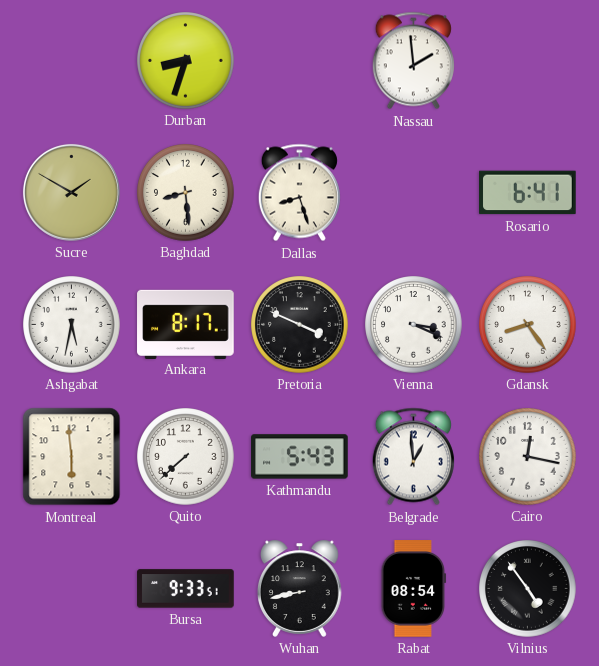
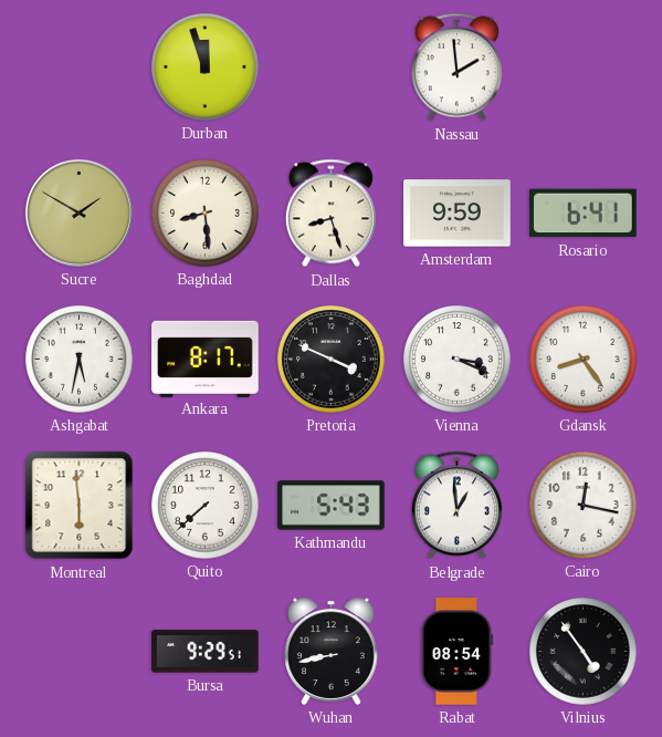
Durban: 8:33 -> 11:57
Amsterdam: none -> 9:59
Bursa: 9:33 -> 9:29
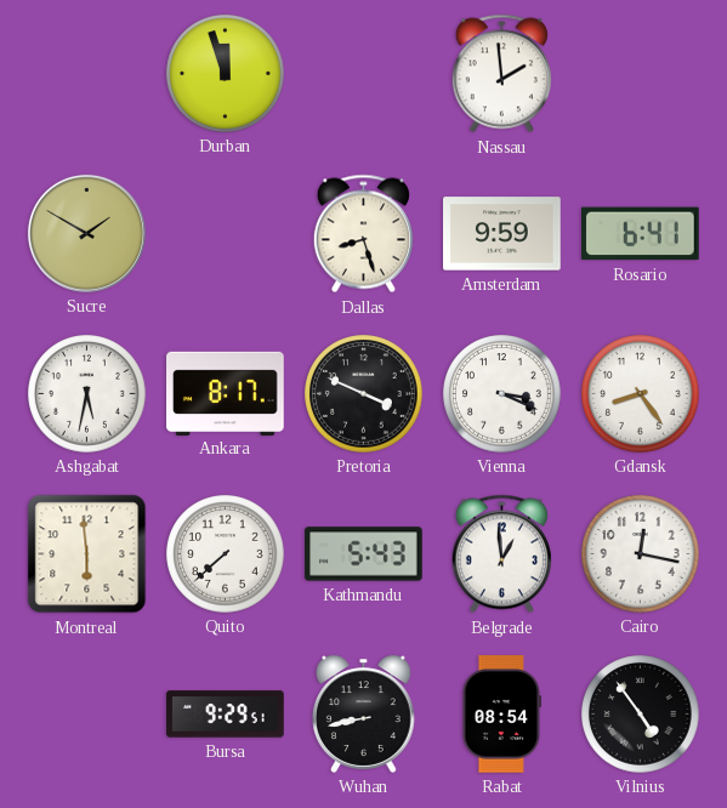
Baghdad: 8:29 -> none
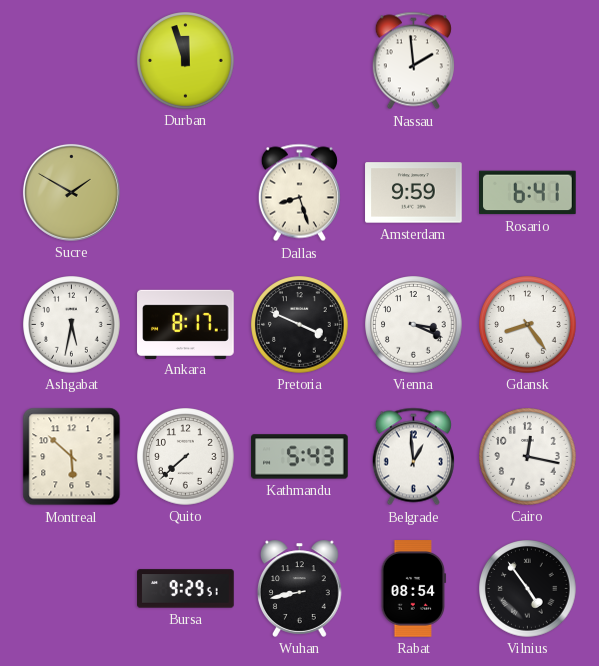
Montreal: 5:59 -> 5:52
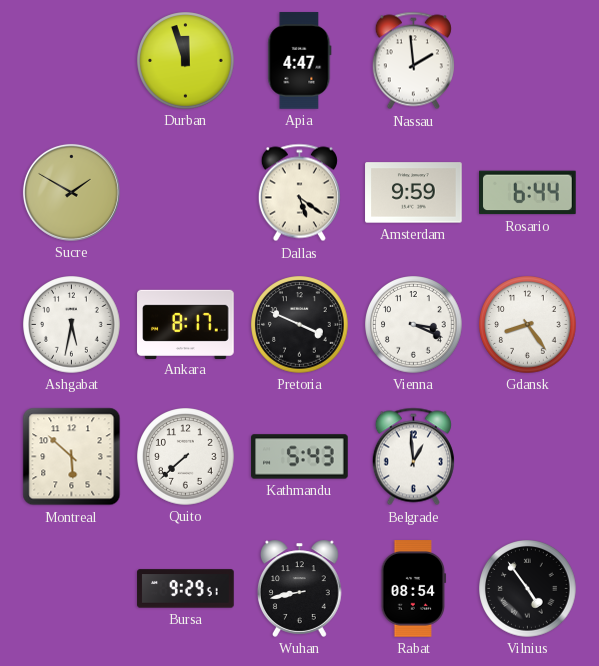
Apia: none -> 4:47
Dallas: 8:27 -> 5:21
Rosario: 6:41 -> 6:44
Cairo: 12:17 -> none
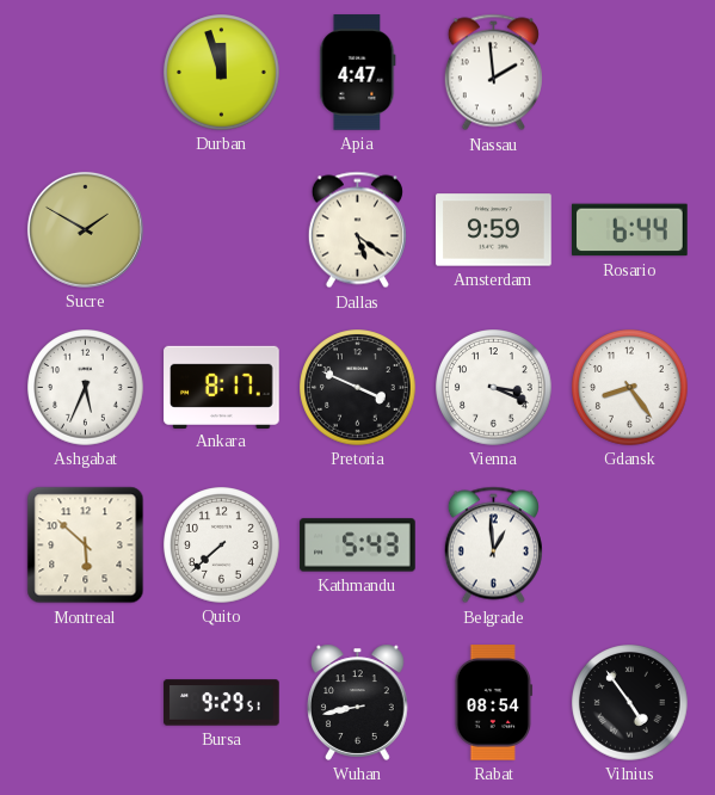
Ashgabat: 5:32 -> 5:34
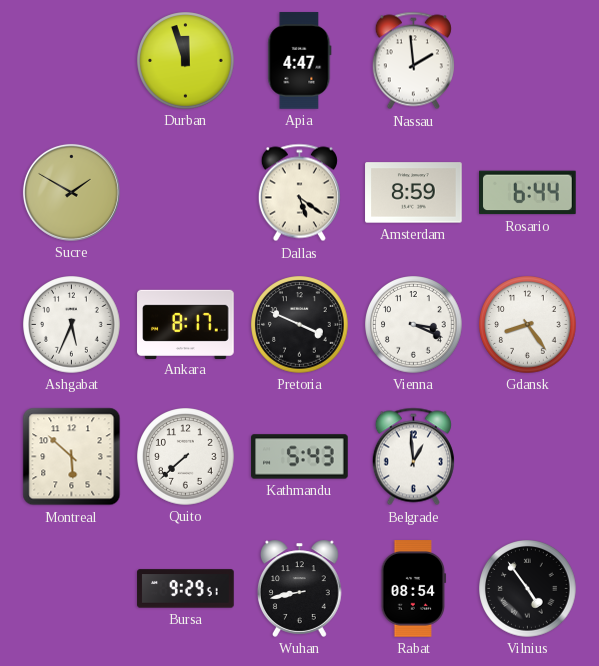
Amsterdam: 9:59 -> 8:59
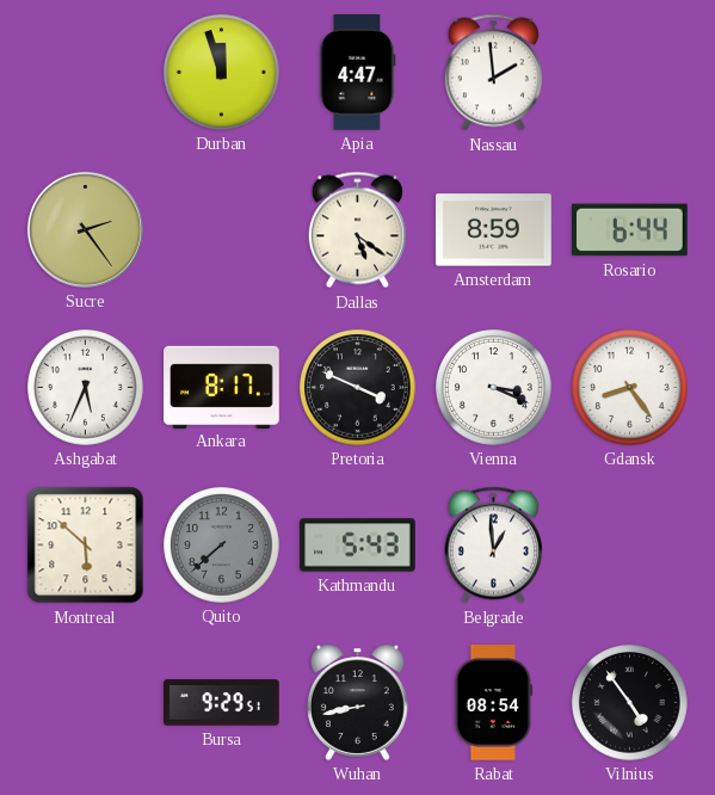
Sucre: 1:50 -> 2:24
Quito dial: white -> grey
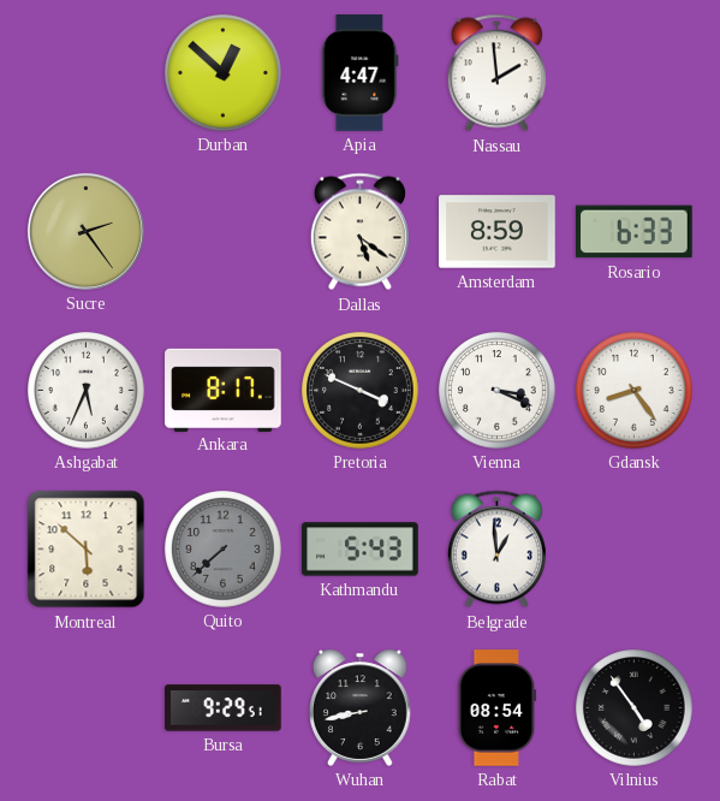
Durban: 11:57 -> 12:52
Rosario: 6:44 -> 6:33
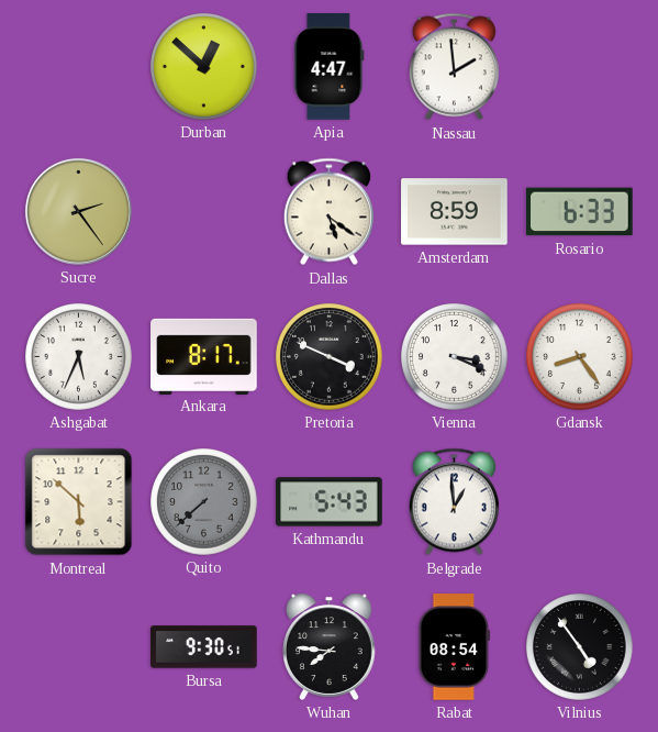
Bursa: 9:29 -> 9:30
Wuhan: 8:43 -> 7:46
